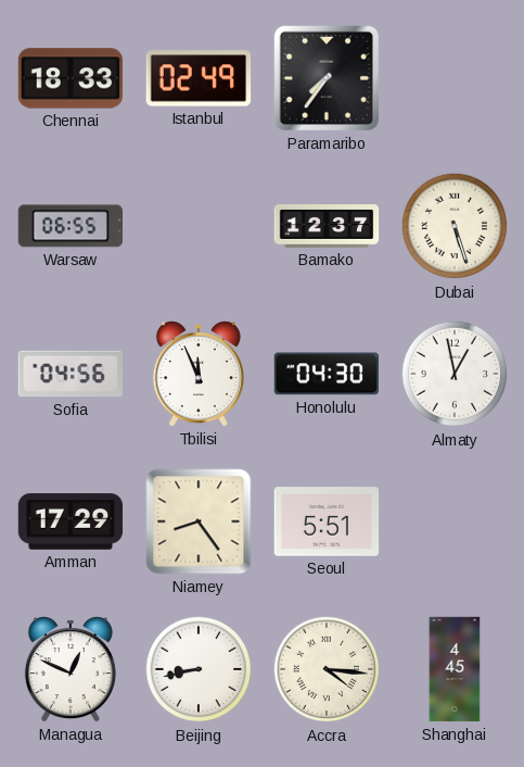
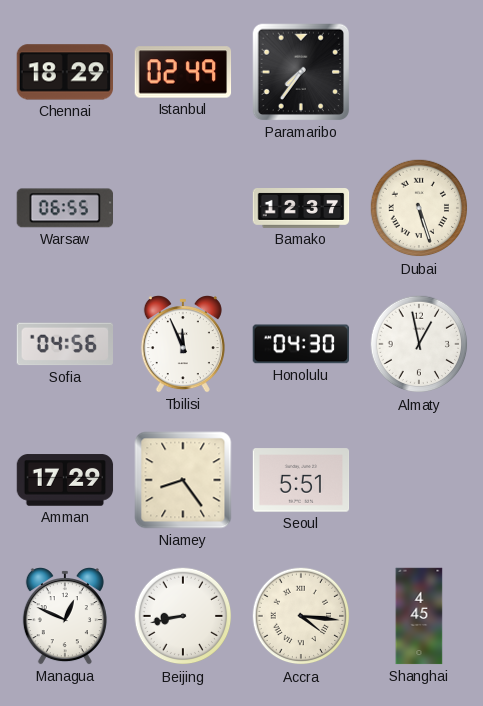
Chennai: 18:33 -> 18:29
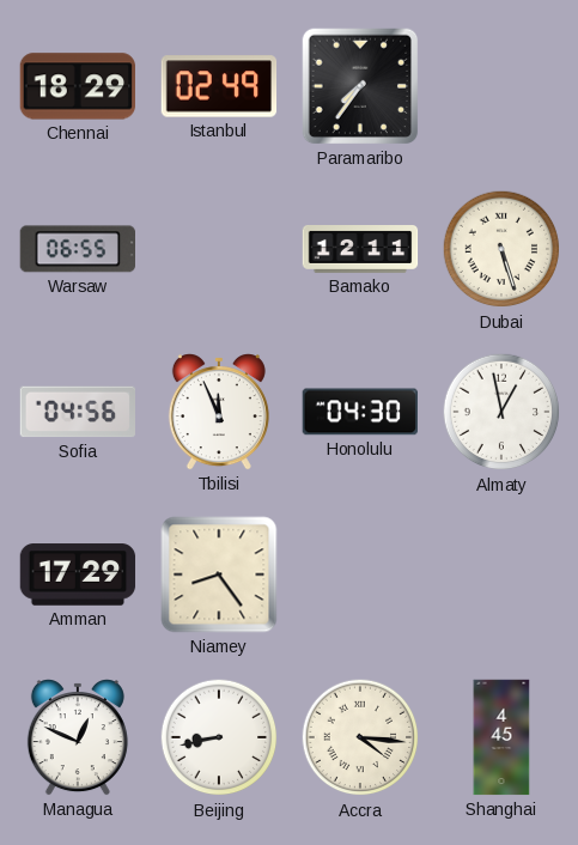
Bamako: 12:37 -> 12:11
Seoul: 5:51 -> none
